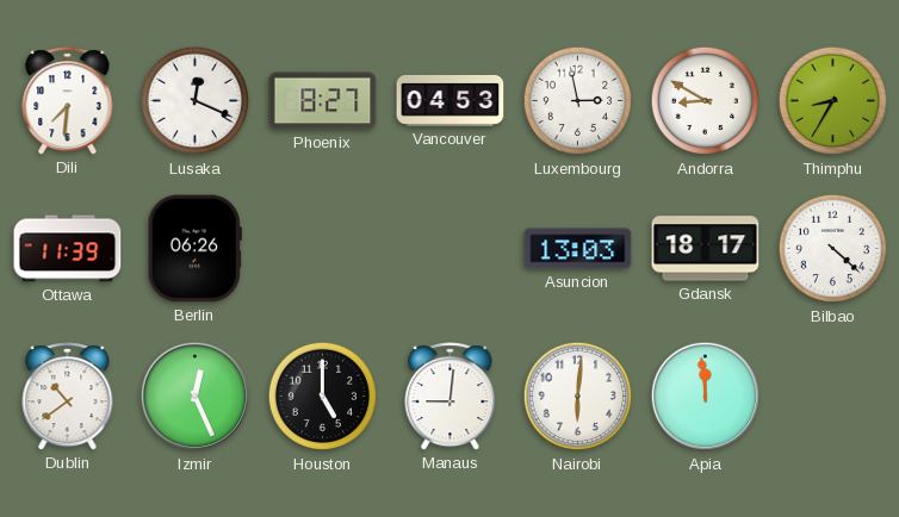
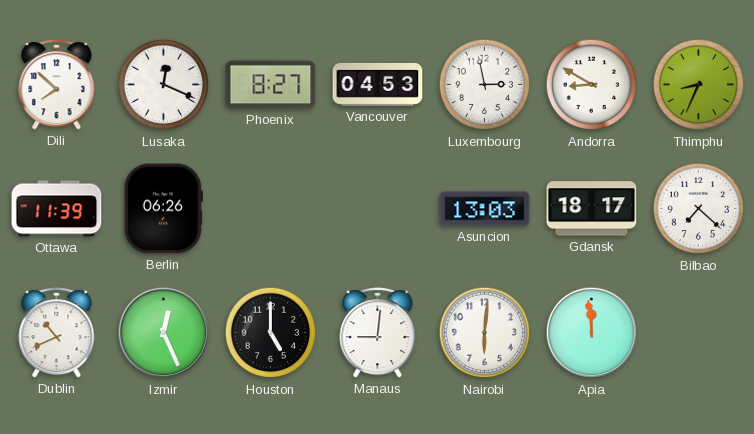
Dili: 7:31 -> 7:52
Thimphu: 8:35 -> 8:34
Bilbao: 4:22 -> 7:22
Dublin: 10:39 -> 10:41
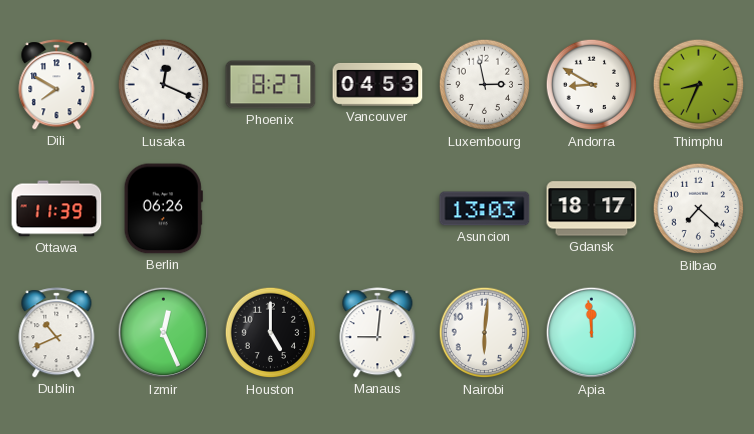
Dili: 7:52 -> 7:50
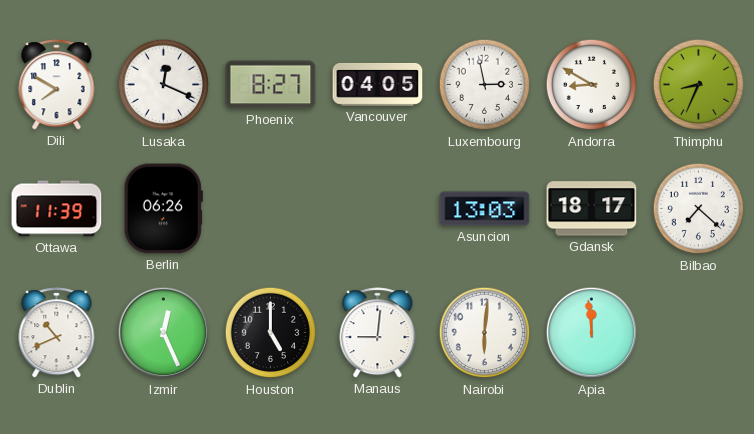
Vancouver: 04:53 -> 04:05
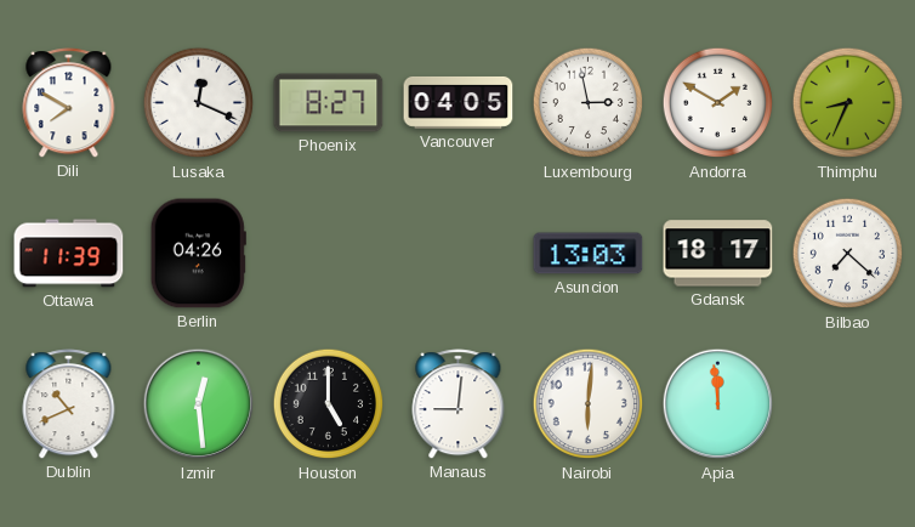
Andorra: 8:50 -> 1:50
Berlin: 06:26 -> 04:26
Izmir: 12:26 -> 12:29
